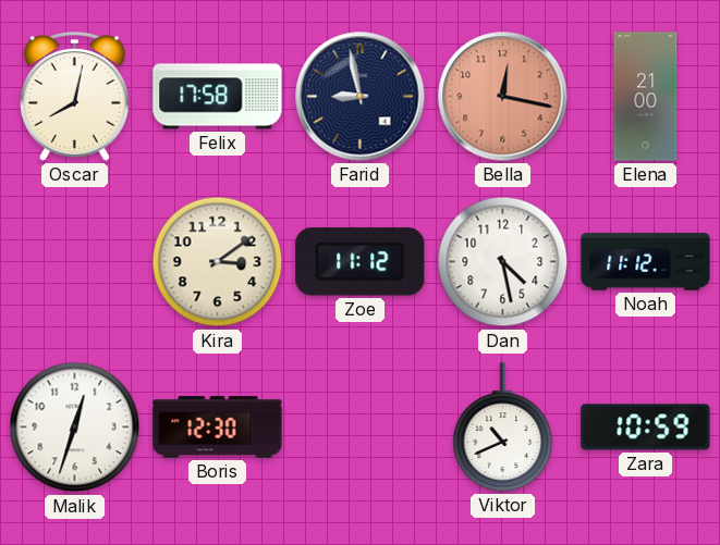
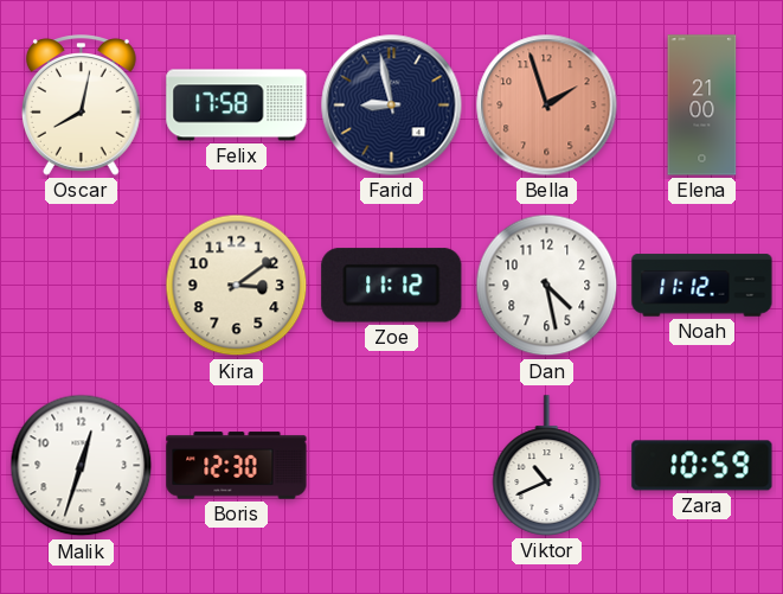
Bella: 12:17 -> 1:57
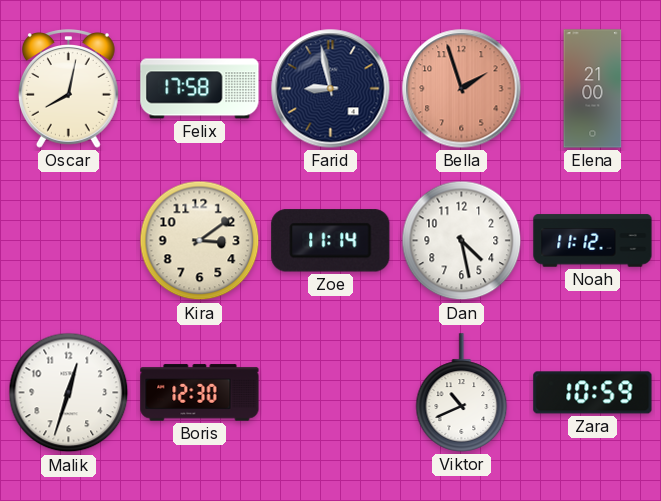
Zoe: 11:12 -> 11:14
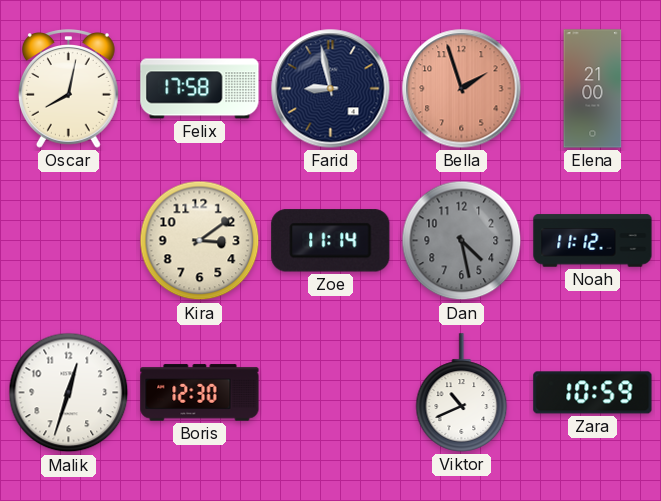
Dan dial: white -> grey
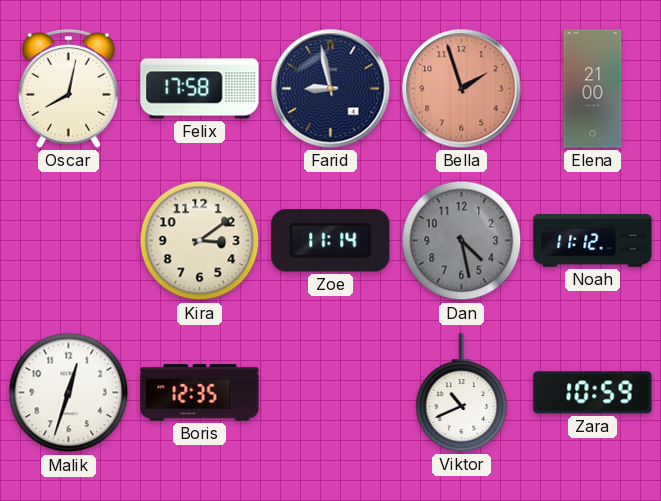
Boris: 12:30 -> 12:35
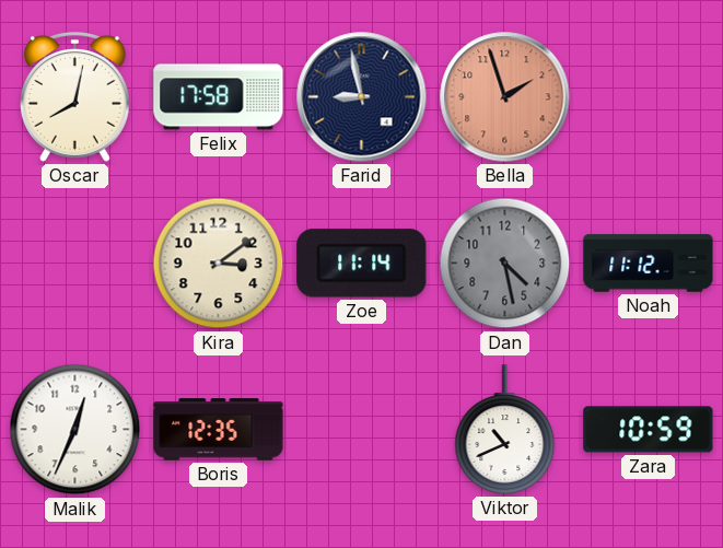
Elena: 21:00 -> none
Malik: 12:33 -> 12:34
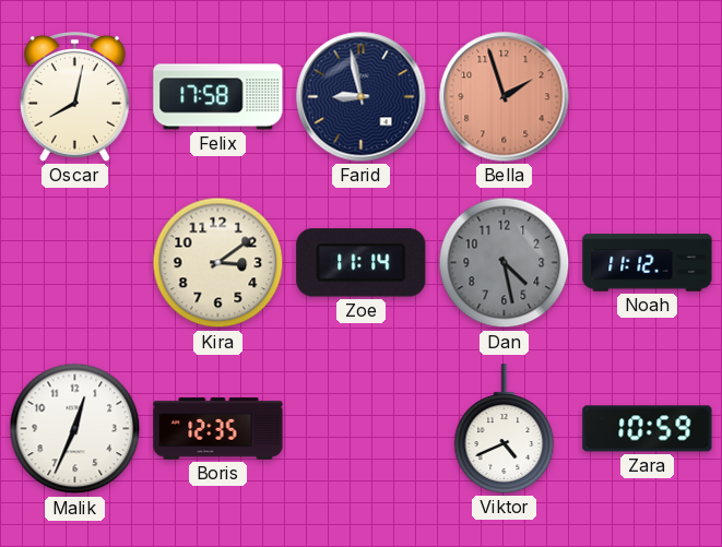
Viktor: 10:41 -> 4:41
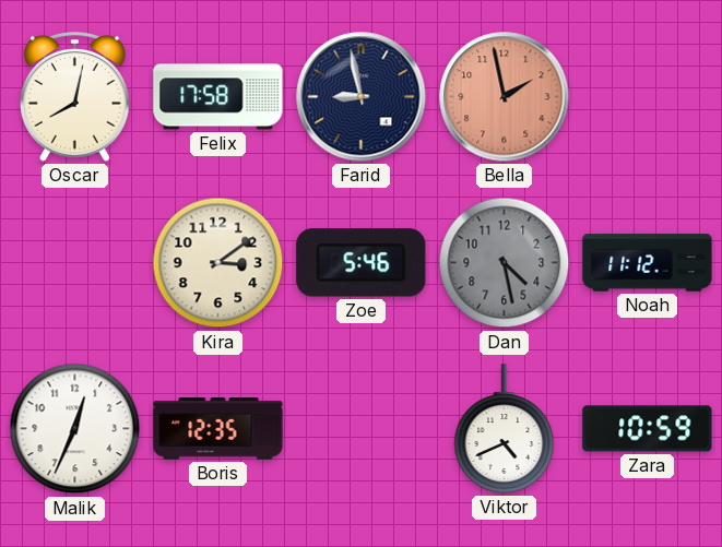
Bella: 1:57 -> 1:58
Zoe: 11:14 -> 5:46
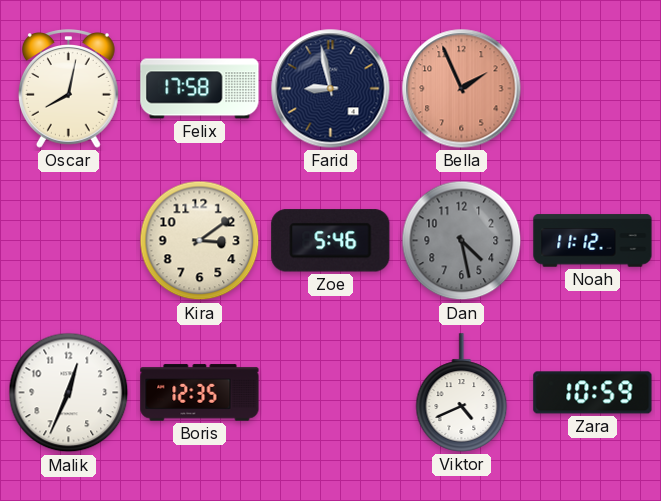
Bella: 1:58 -> 1:56
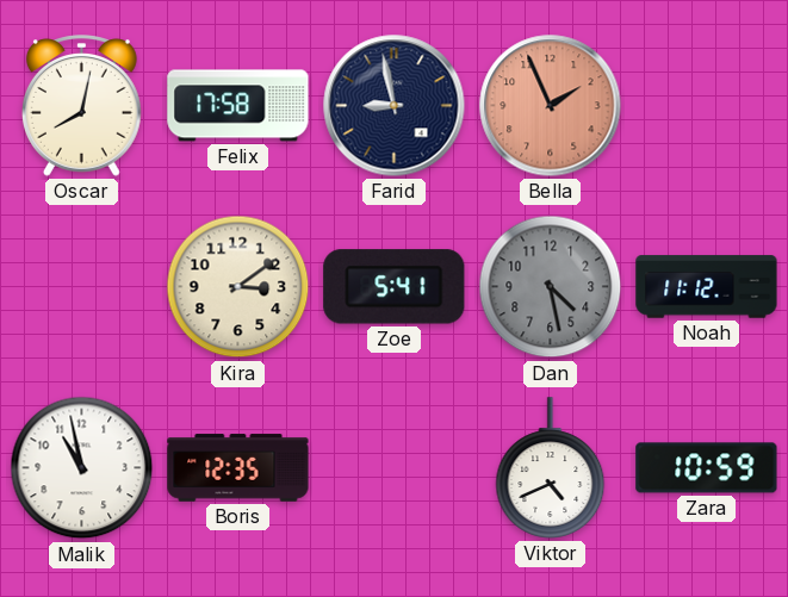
Zoe: 5:46 -> 5:41
Malik: 12:34 -> 10:58
